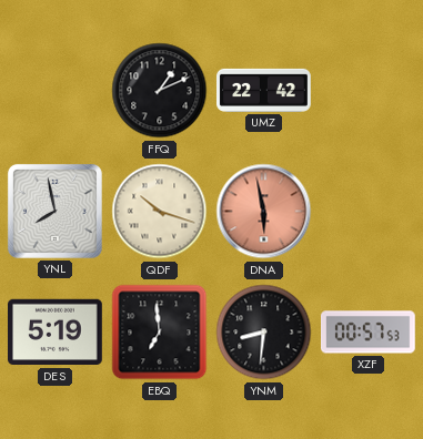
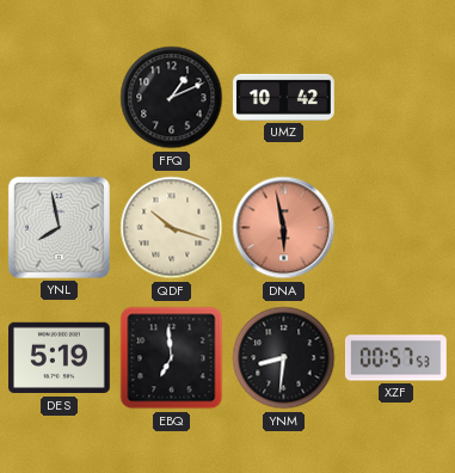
UMZ: 22:42 -> 10:42
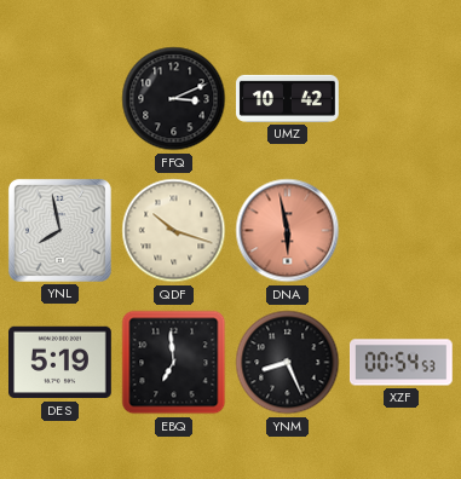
FFQ: 1:11 -> 3:11
YNM: 8:31 -> 8:26
XZF: 00:57 -> 00:54
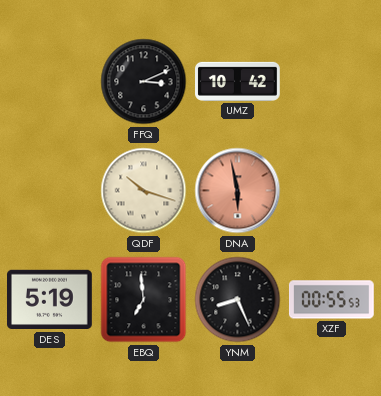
YNL: 7:58 -> none
XZF: 00:54 -> 00:55
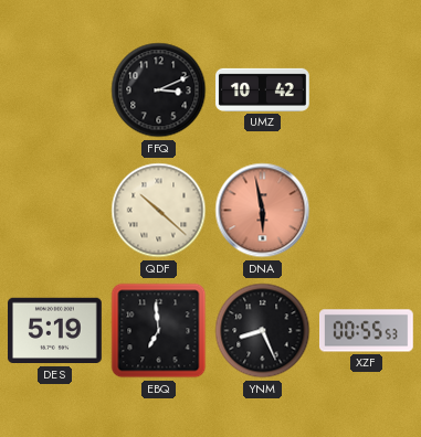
QDF: 10:18 -> 10:22
